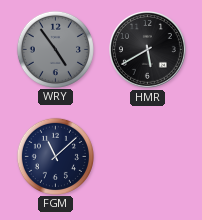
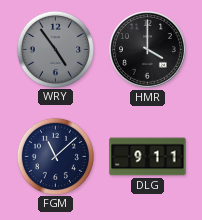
HMR: 5:40 -> 4:00
DLG: none -> 9:11
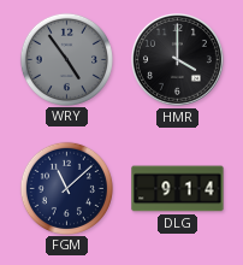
DLG: 9:11 -> 9:14
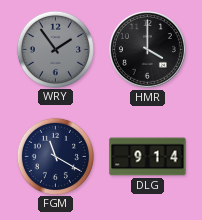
WRY: 4:54 -> 1:54
FGM: 11:08 -> 11:20
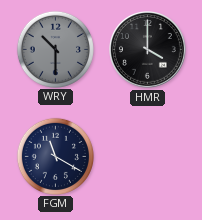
WRY: 1:54 -> 10:30
DLG: 9:14 -> none
